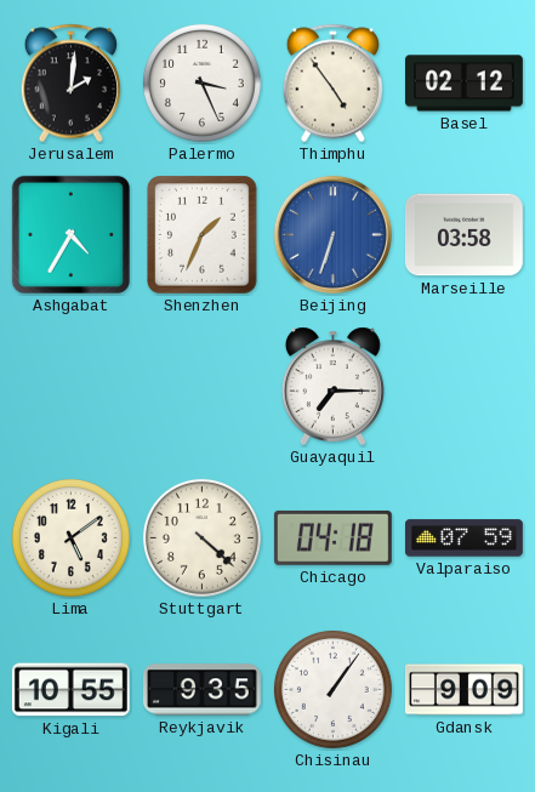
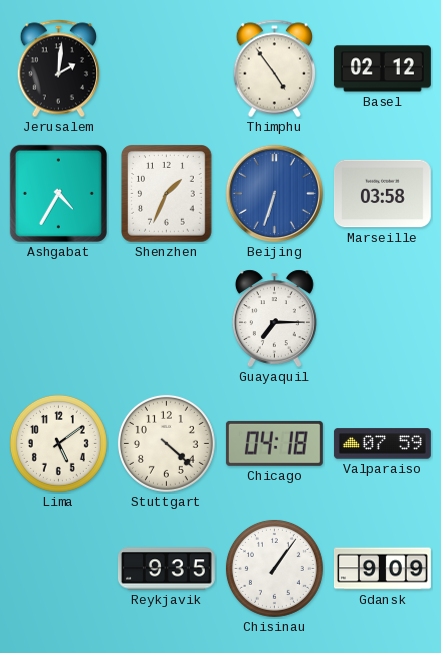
Palermo: 3:26 -> none
Kigali: 10:55 -> none
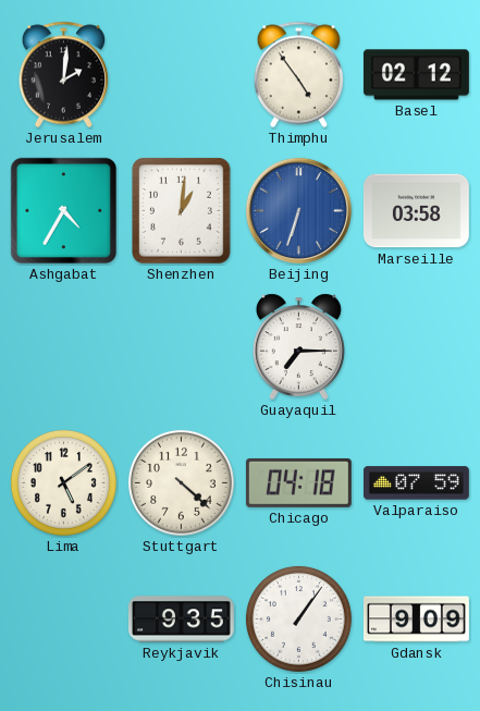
Shenzhen: 1:34 -> 1:01
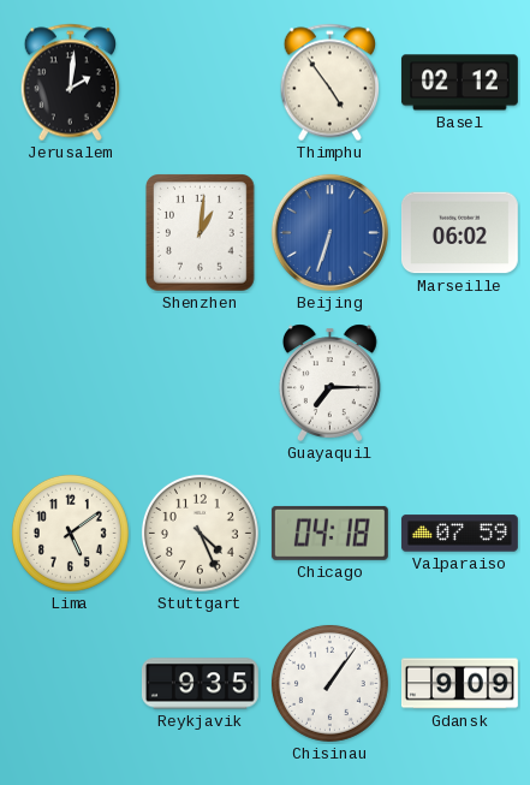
Ashgabat: 4:35 -> none
Marseille: 03:58 -> 06:02
Stuttgart: 4:22 -> 4:26
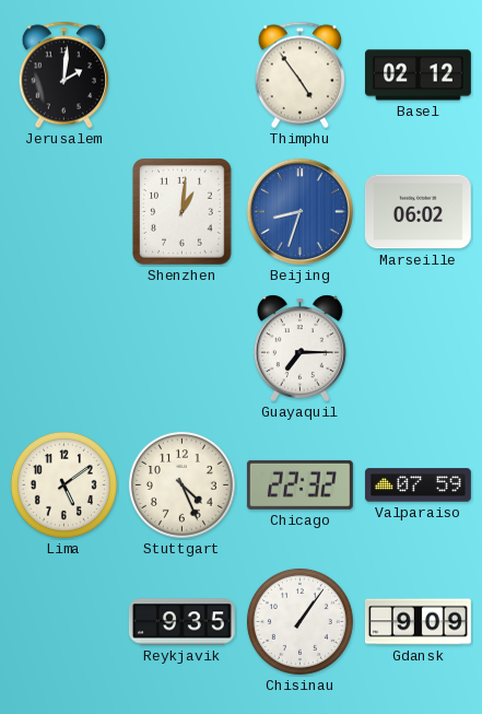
Beijing: 6:33 -> 8:33
Chicago: 04:18 -> 22:32
